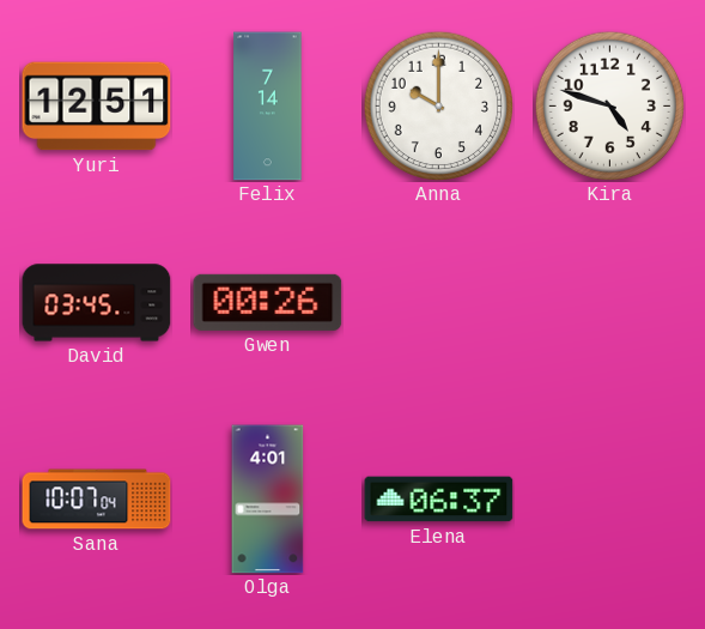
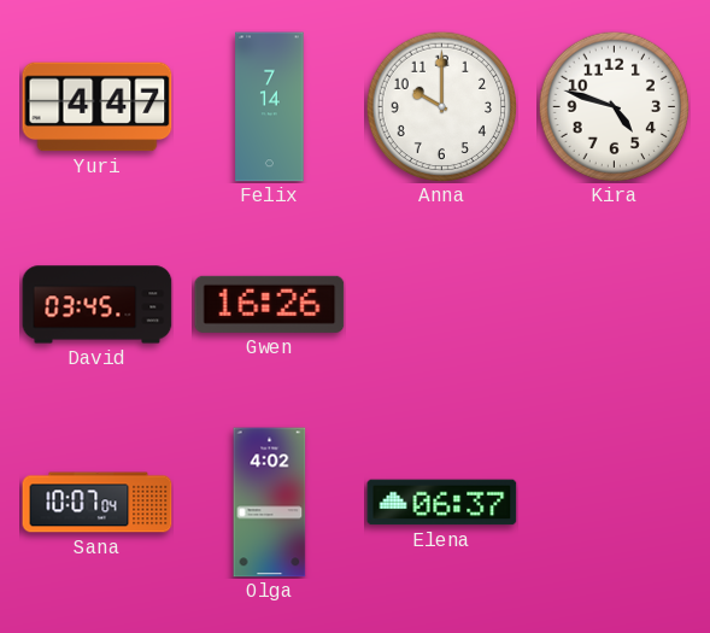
Yuri: 12:51 -> 4:47
Gwen: 00:26 -> 16:26
Olga: 4:01 -> 4:02
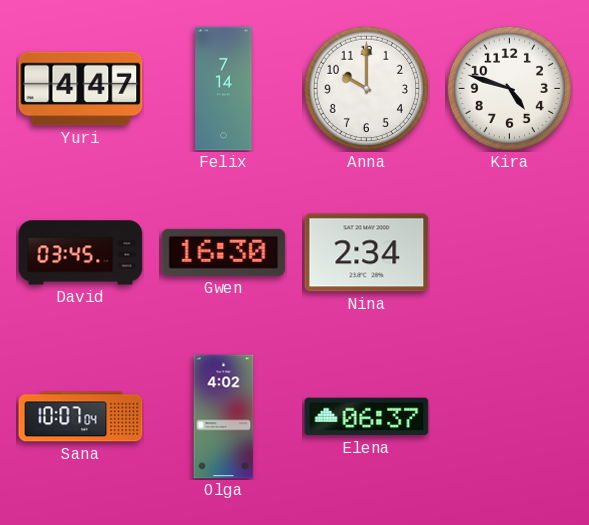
Gwen: 16:26 -> 16:30
Nina: none -> 2:34
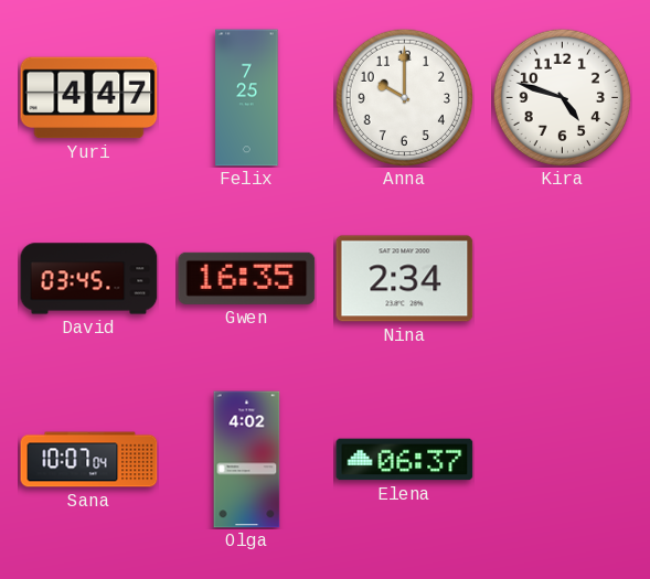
Felix: 7:14 -> 7:25
Gwen: 16:30 -> 16:35
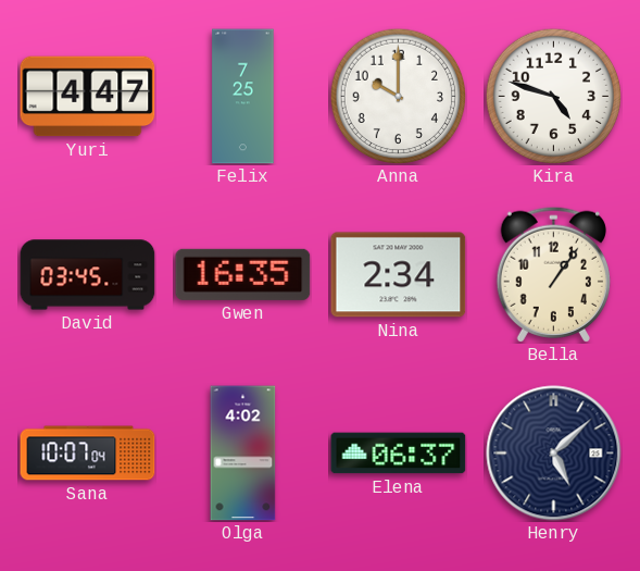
Bella: none -> 1:06
Henry: none -> 5:08
